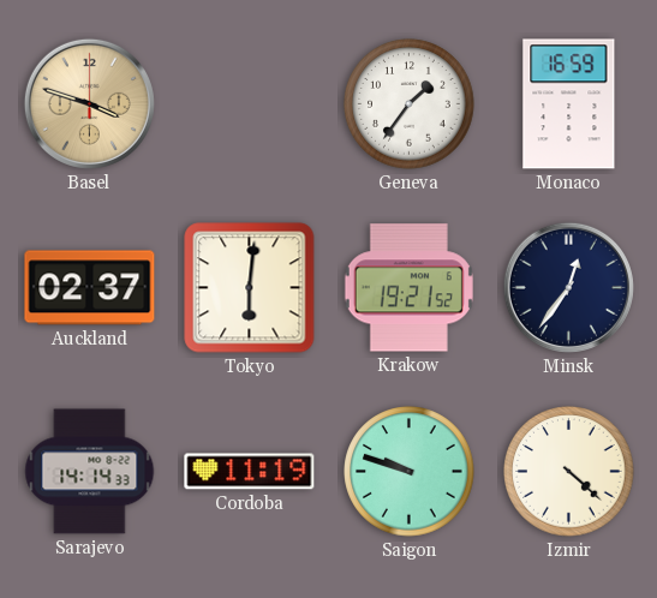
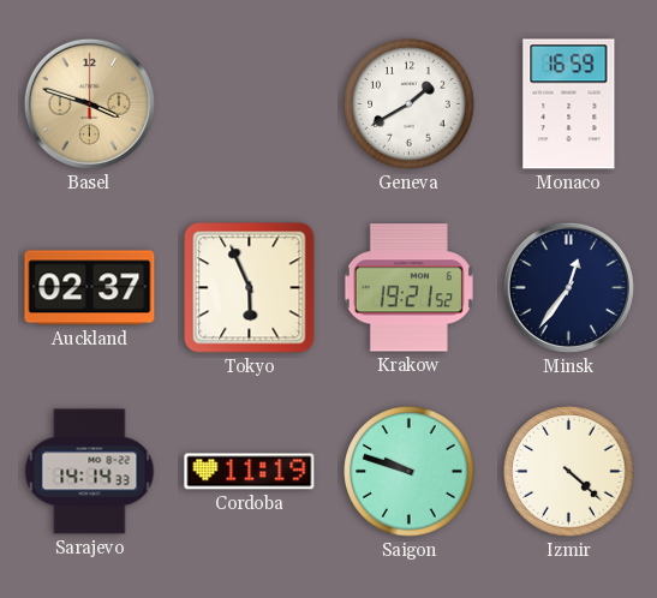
Geneva: 1:36 -> 1:40
Tokyo: 6:01 -> 5:56
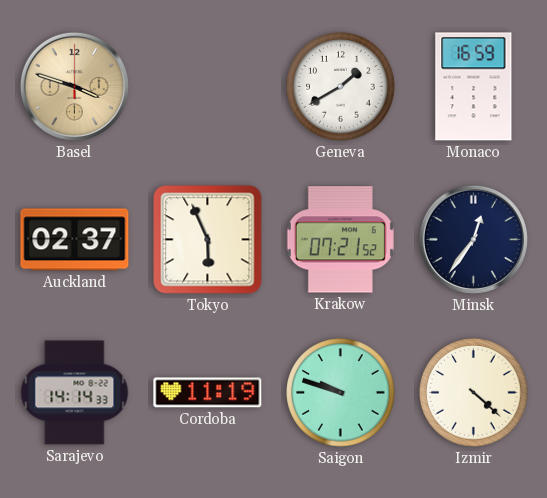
Krakow: 19:21 -> 07:21
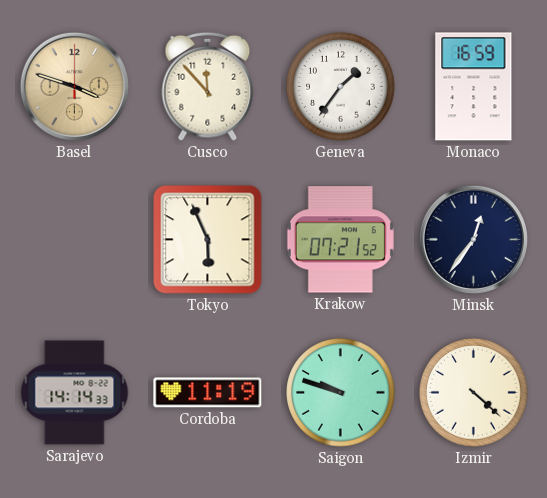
Cusco: none -> 11:53
Geneva: 1:40 -> 1:36
Auckland: 02:37 -> none
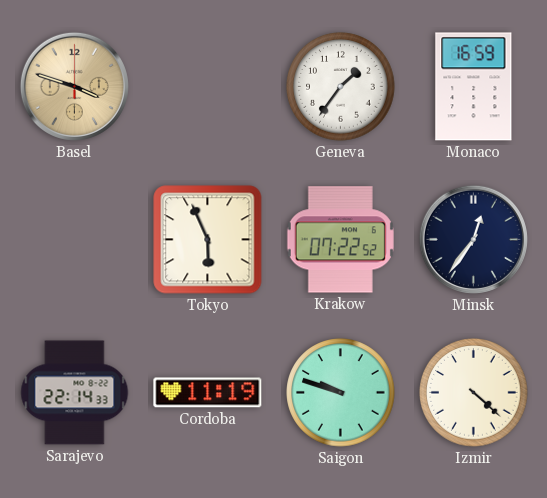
Cusco: 11:53 -> none
Krakow: 07:21 -> 07:22
Sarajevo: 14:14 -> 22:14
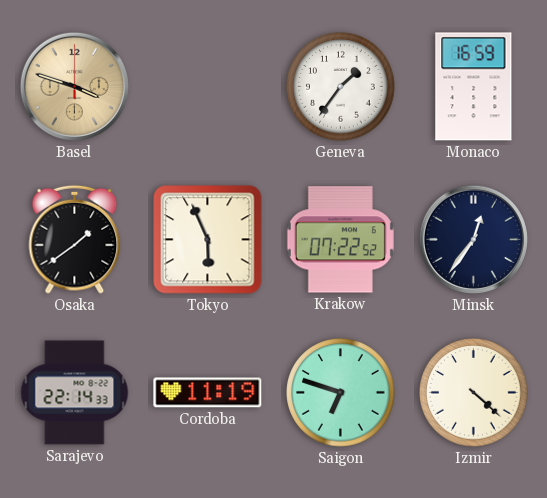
Osaka: none -> 1:39
Saigon: 9:48 -> 6:48
